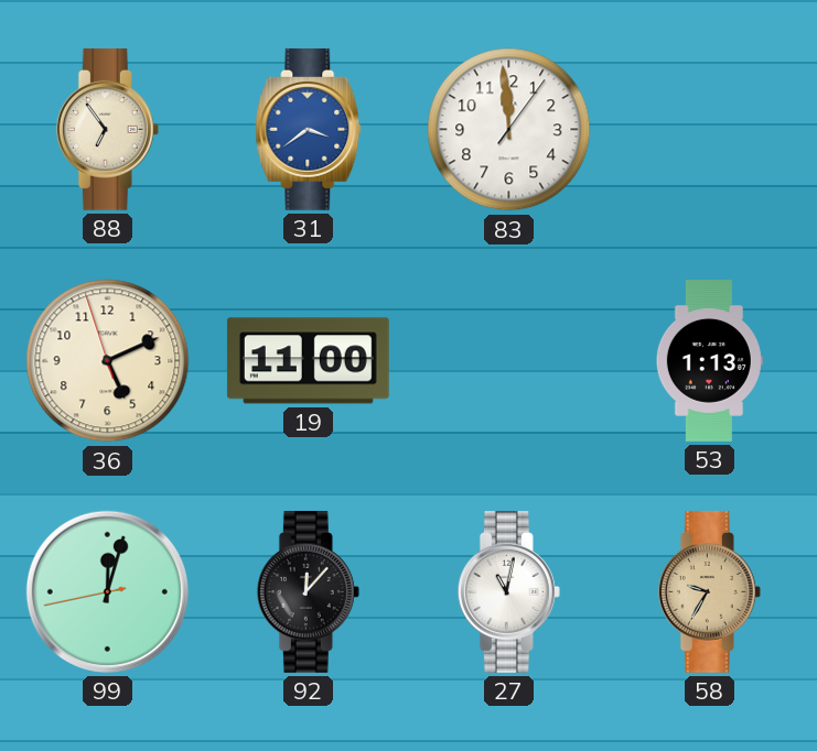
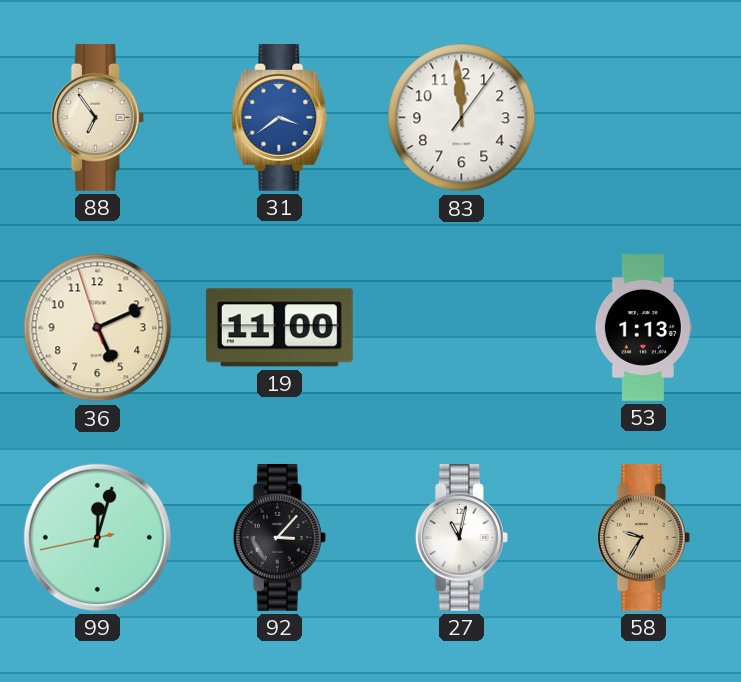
92: 12:07 -> 3:07
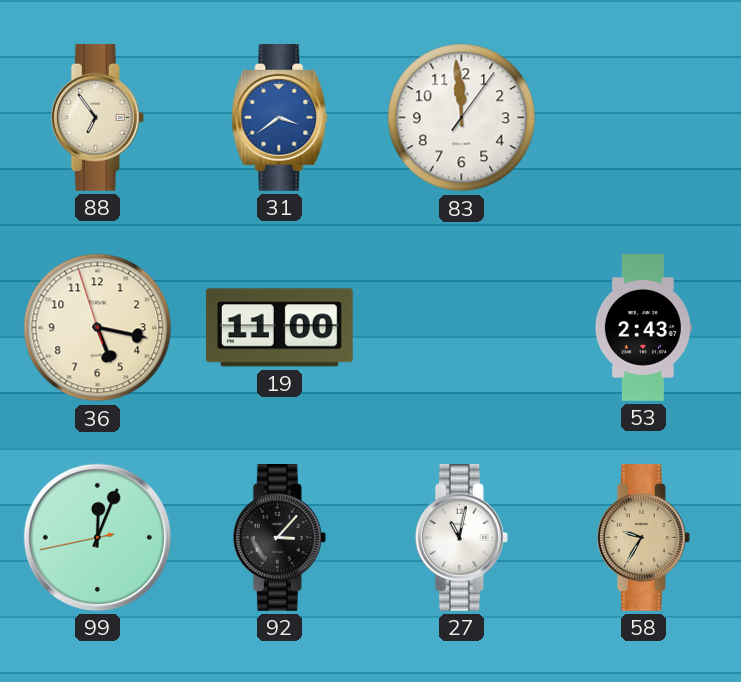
36: 5:10 -> 5:16
53: 1:13 -> 2:43
99: 12:02 -> 12:03
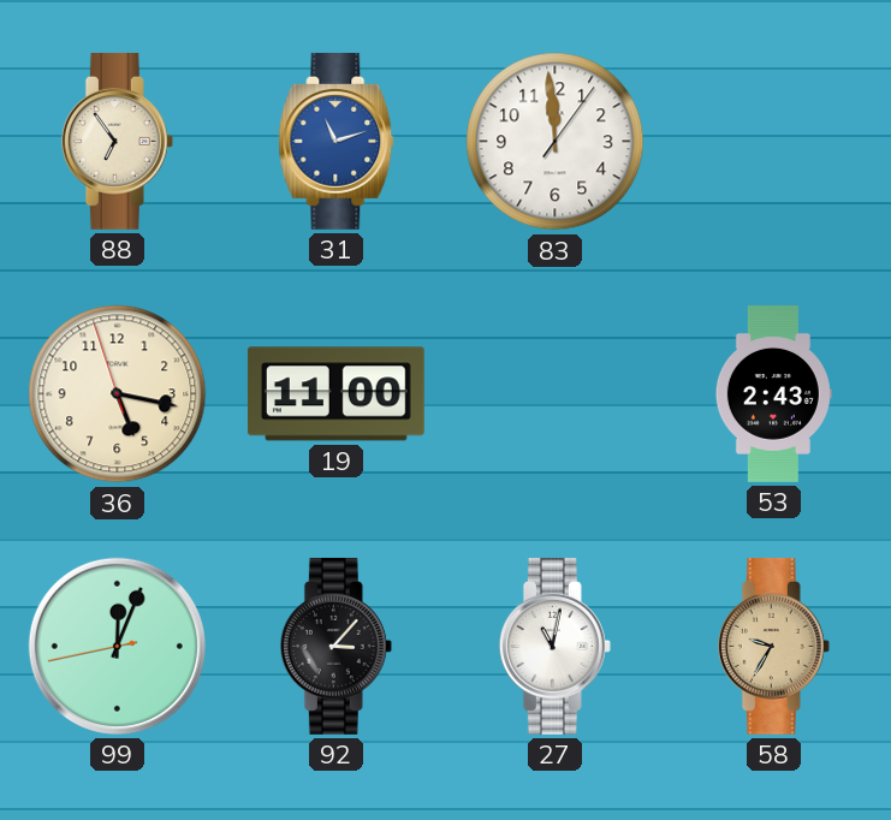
31: 3:39 -> 11:12
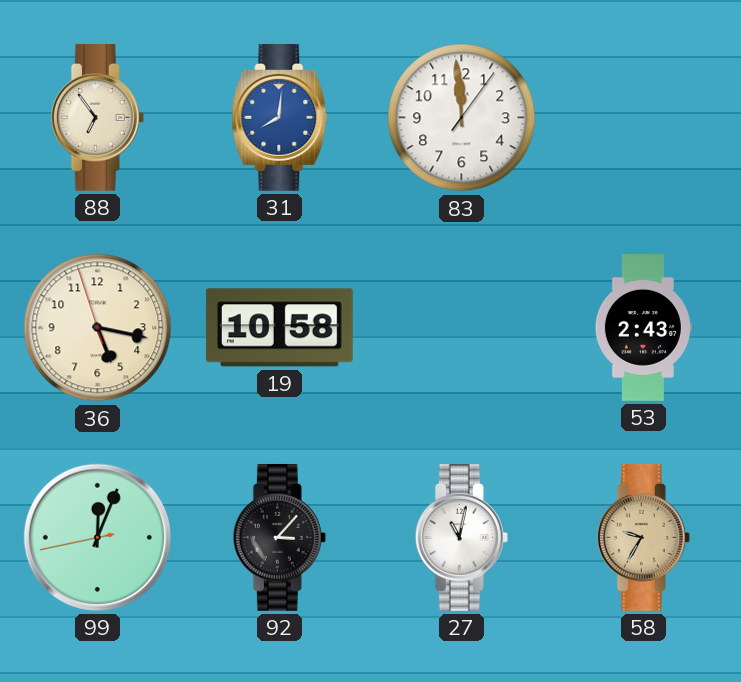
31: 11:12 -> 8:01
19: 11:00 -> 10:58
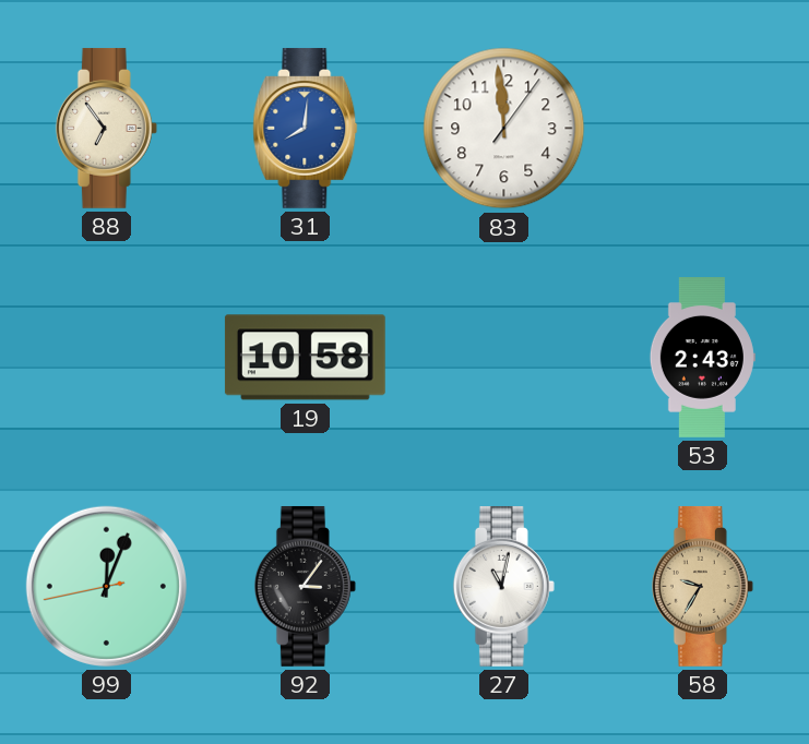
36: 5:16 -> none
92: 3:07 -> 3:06
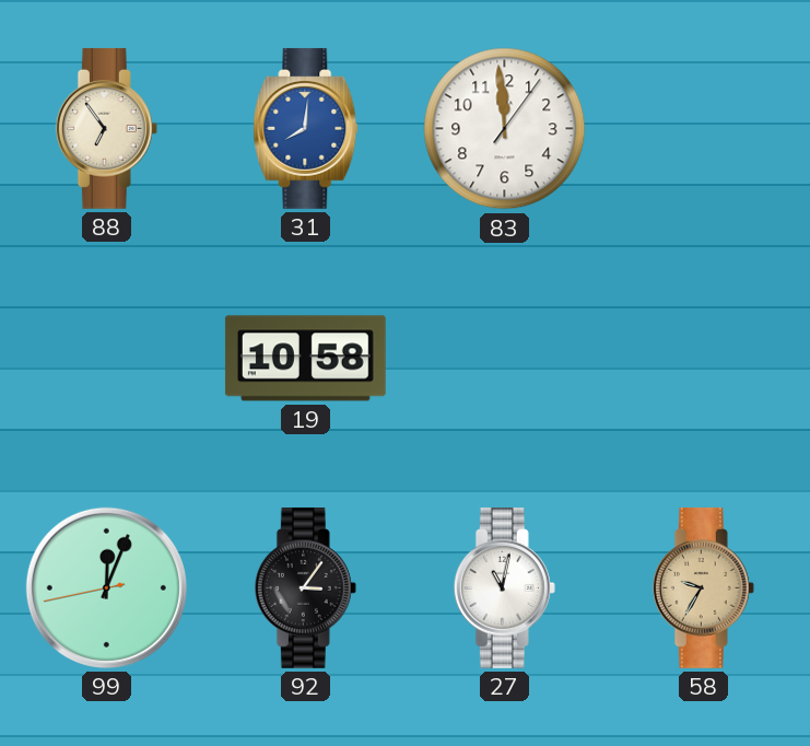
53: 2:43 -> none
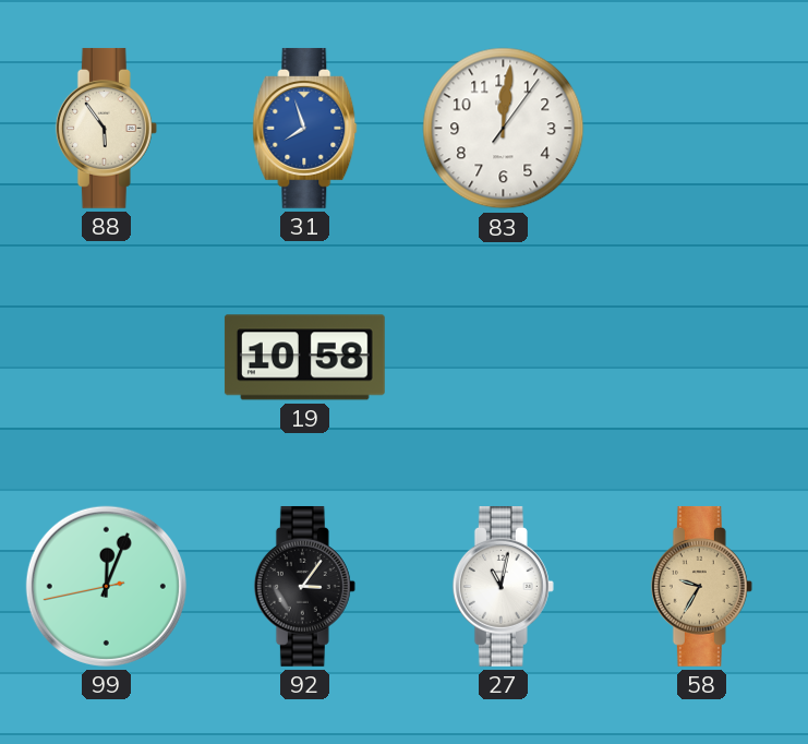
88: 6:54 -> 5:54
31: 8:01 -> 7:57
83: 11:59 -> 12:01
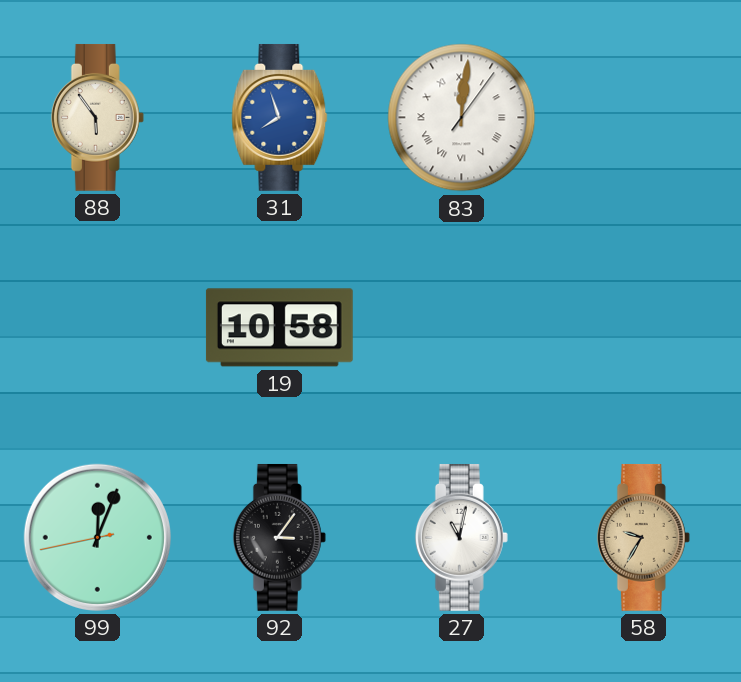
83 numerals: Arabic -> Roman
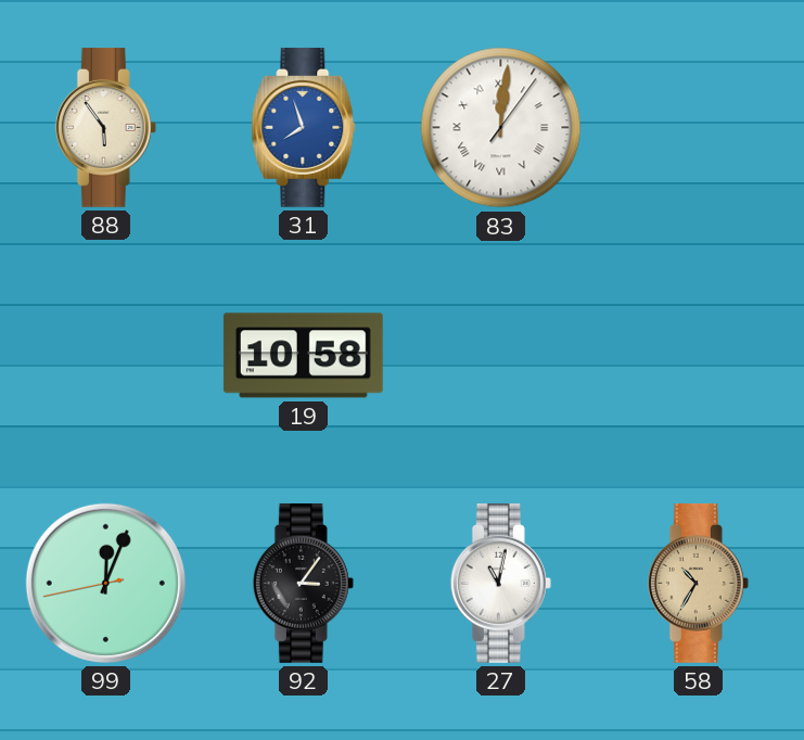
58: 9:35 -> 10:35
